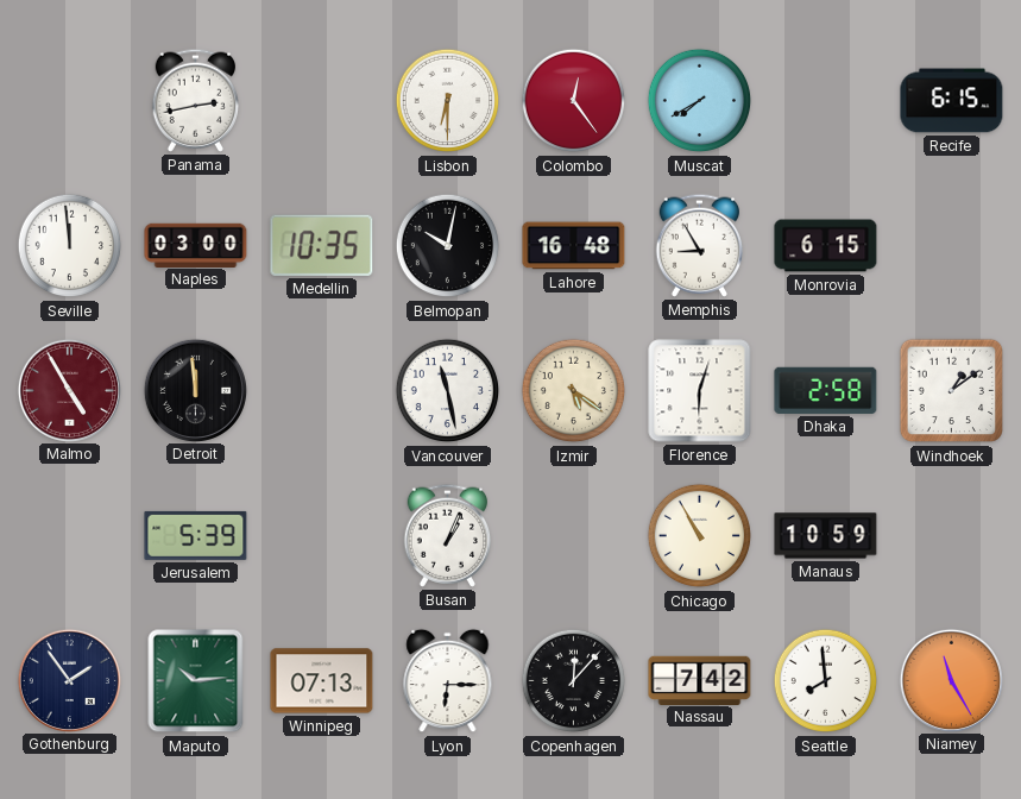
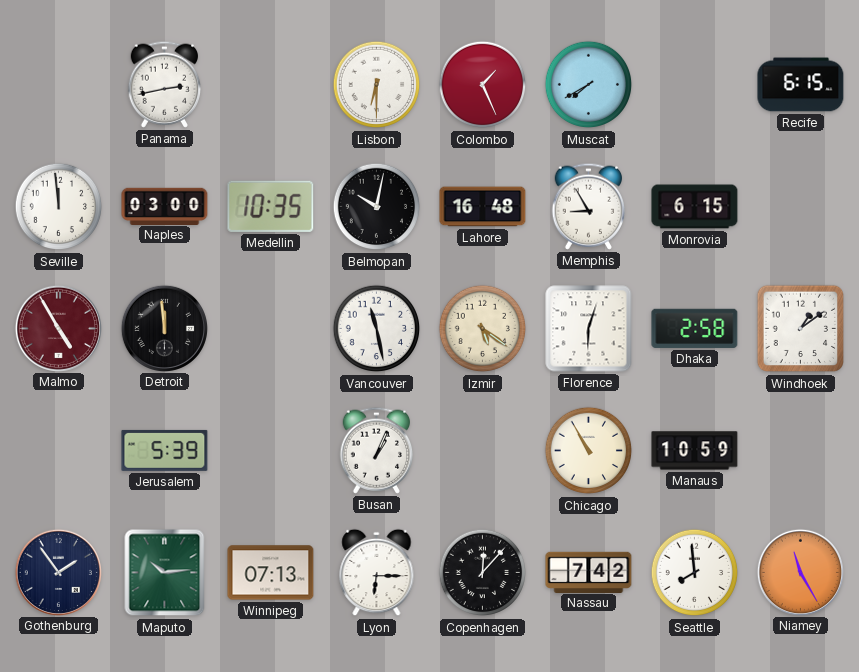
Colombo: 12:24 -> 1:26
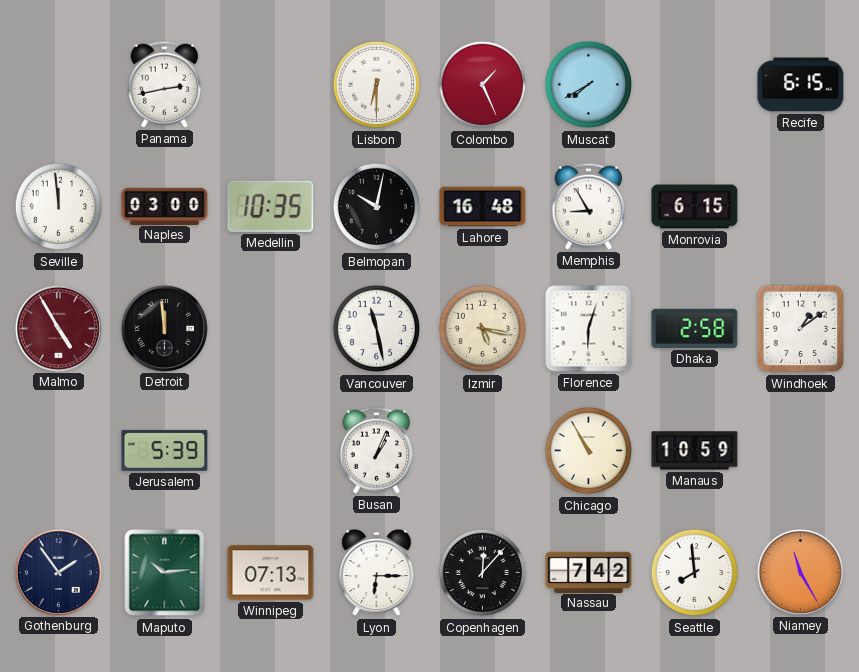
Izmir: 5:21 -> 5:17
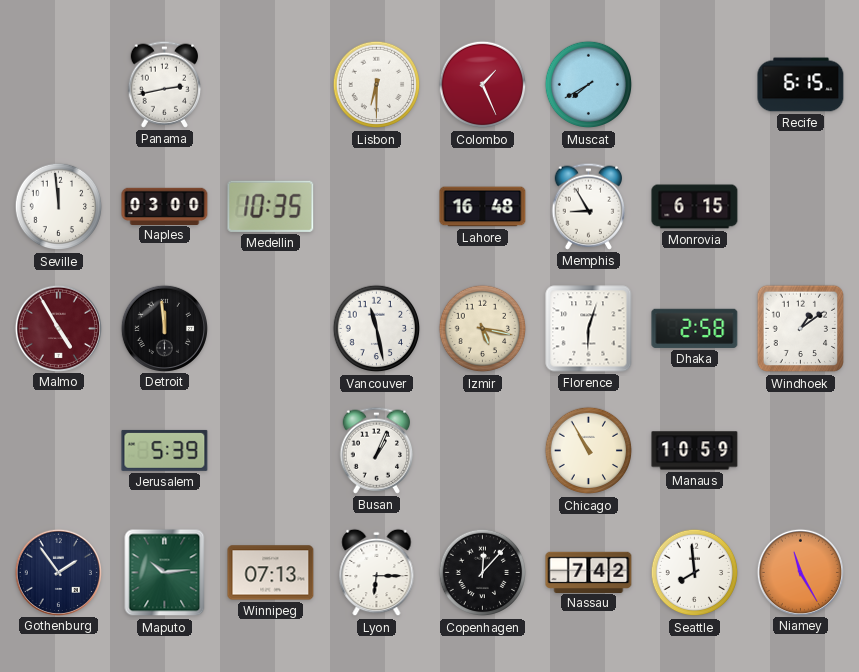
Belmopan: 10:02 -> none
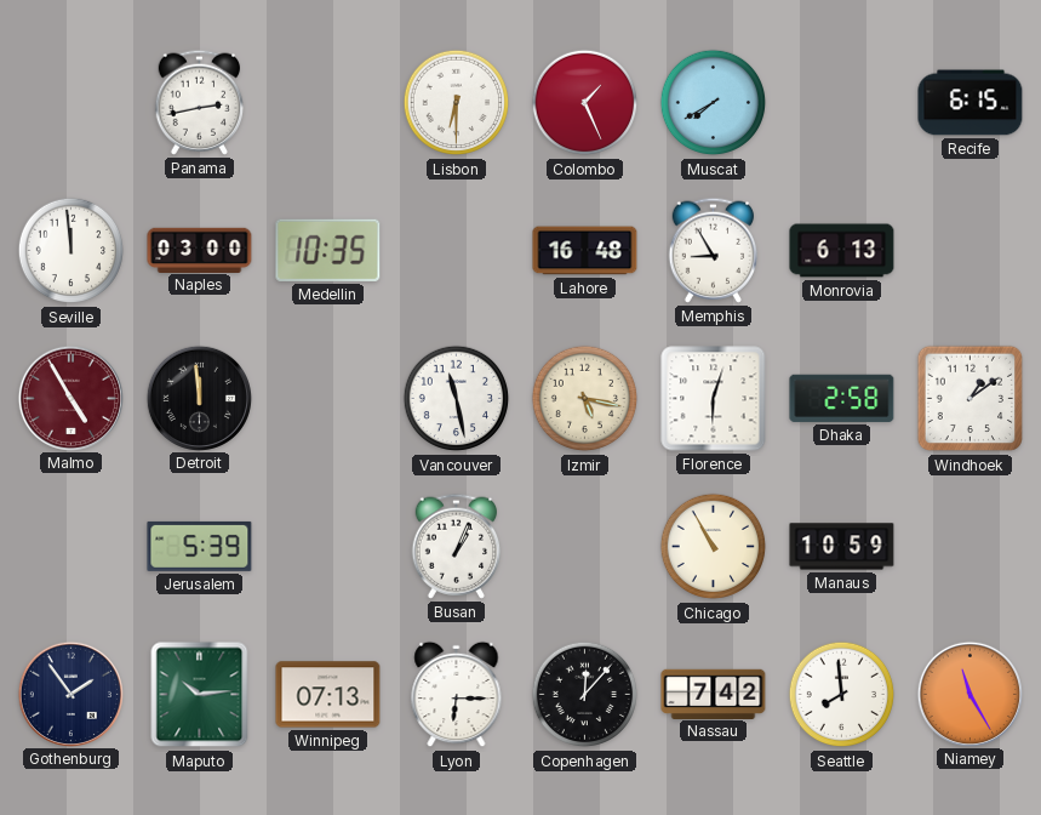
Monrovia: 6:15 -> 6:13
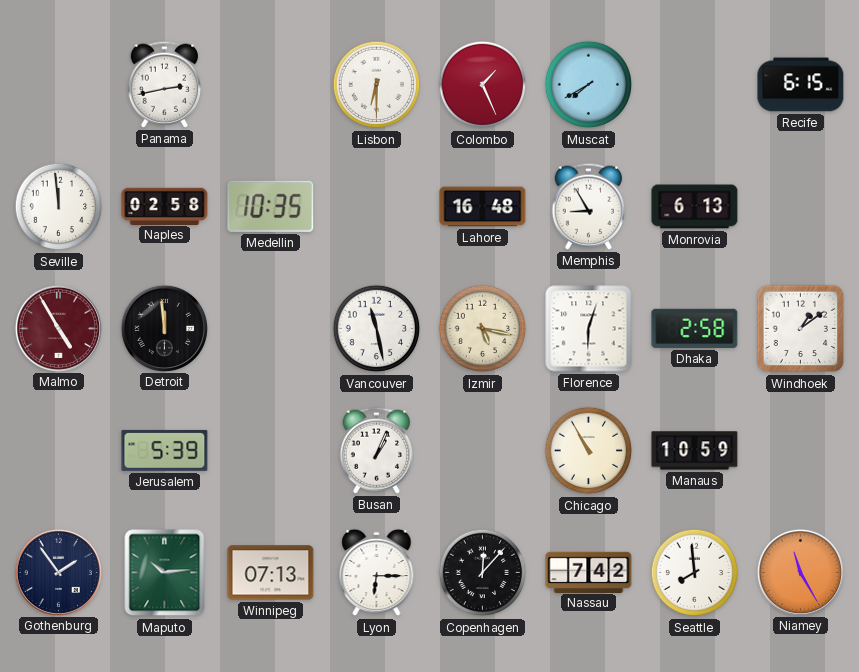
Naples: 03:00 -> 02:58
